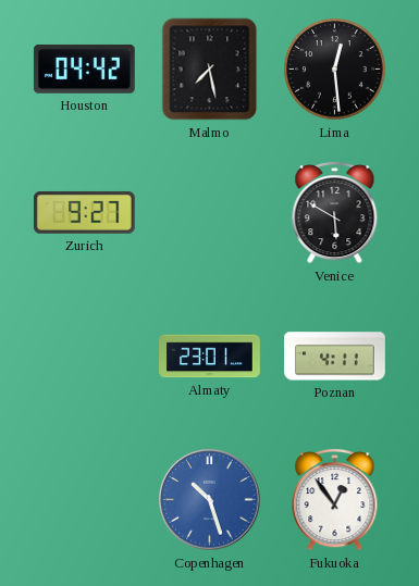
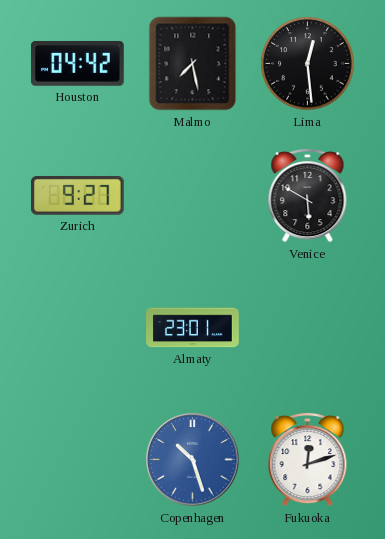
Poznan: 4:11 -> none
Fukuoka: 12:54 -> 12:12
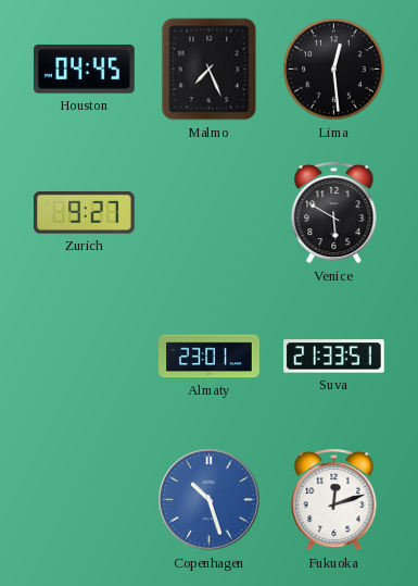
Houston: 04:42 -> 04:45
Malmo: 7:28 -> 7:26
Suva: none -> 21:33
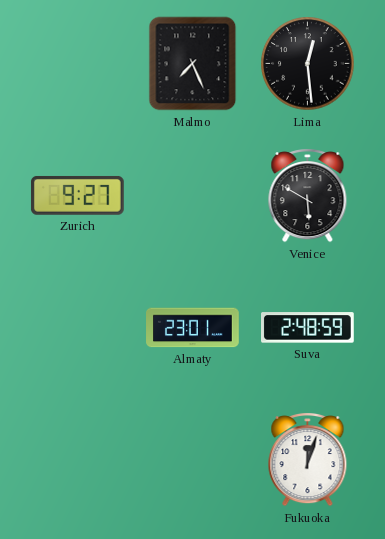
Houston: 04:45 -> none
Suva: 21:33 -> 2:48
Copenhagen: 10:27 -> none
Fukuoka: 12:12 -> 12:03
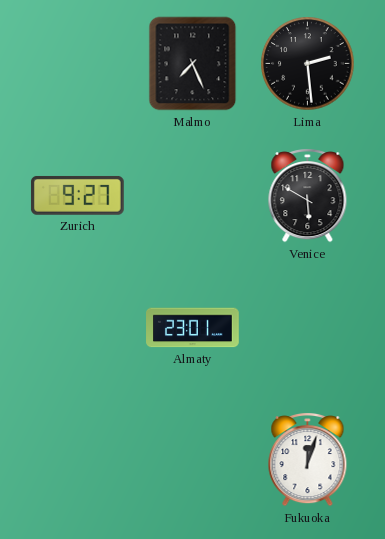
Lima: 12:29 -> 2:29
Suva: 2:48 -> none
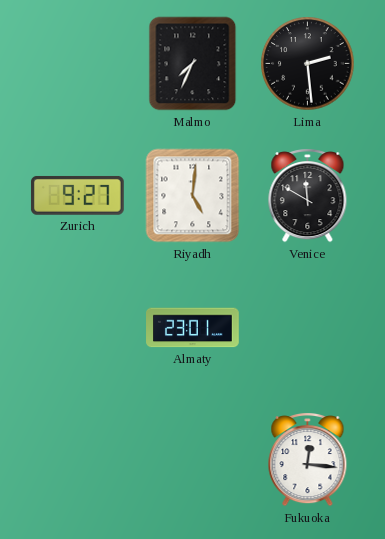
Malmo: 7:26 -> 7:34
Riyadh: none -> 5:01
Venice: 5:50 -> 11:50
Fukuoka: 12:03 -> 12:16
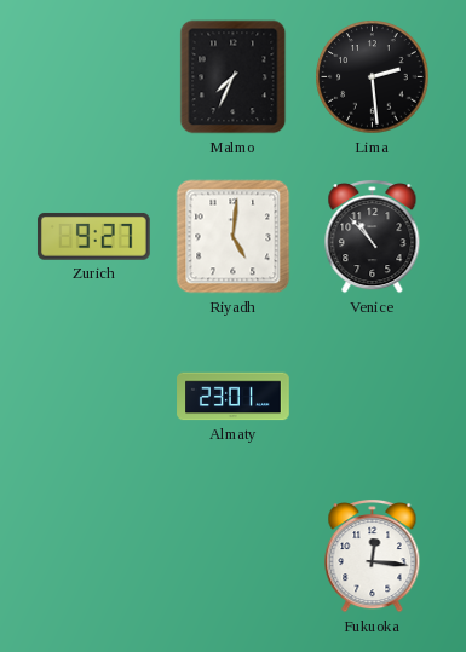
Venice: 11:50 -> 10:53
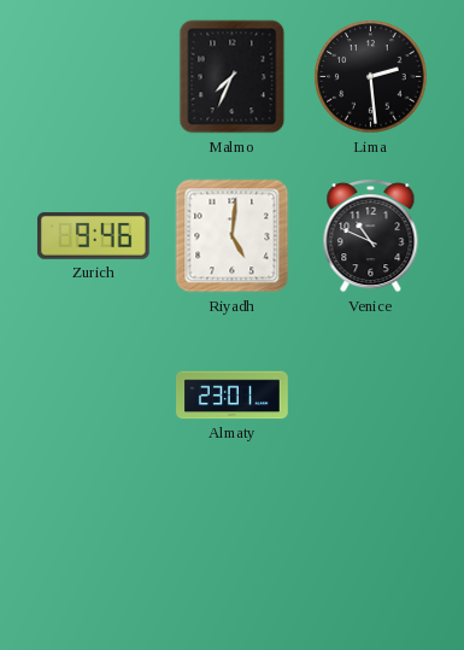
Zurich: 9:27 -> 9:46
Venice: 10:53 -> 10:49
Fukuoka: 12:16 -> none
